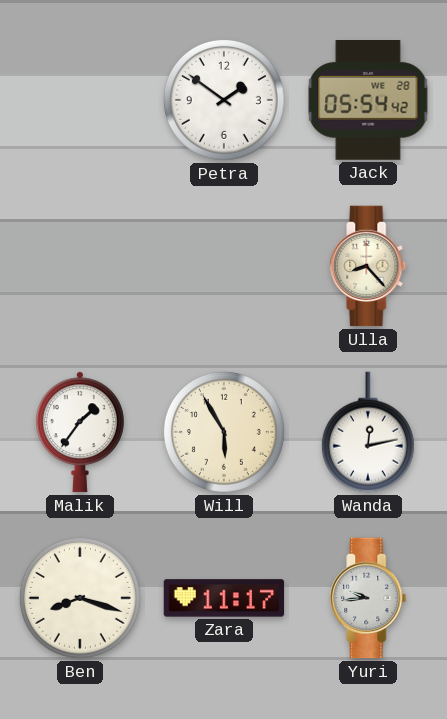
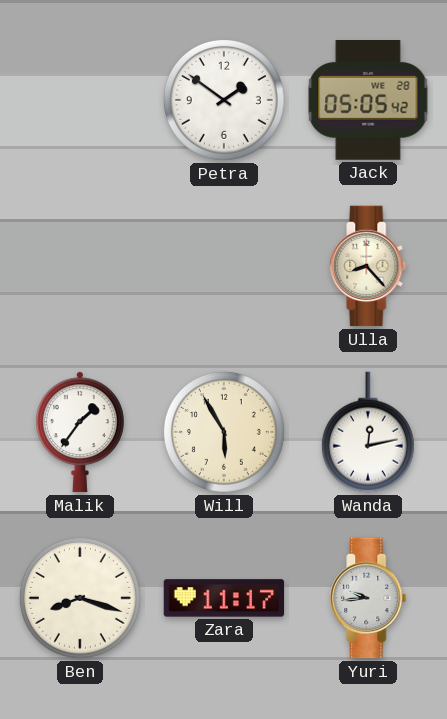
Jack: 05:54 -> 05:05
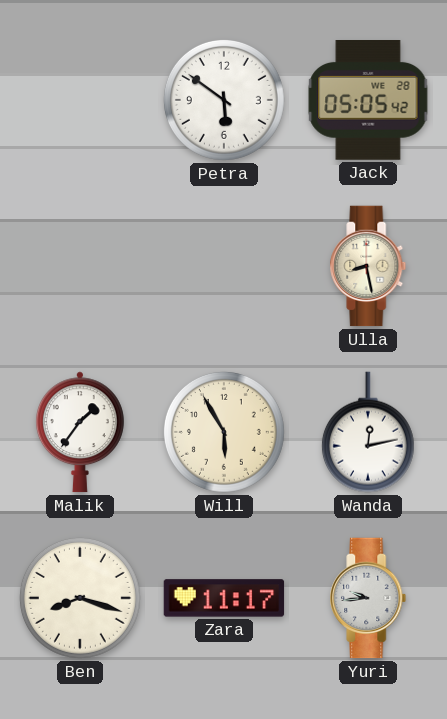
Petra: 1:51 -> 5:51
Ulla: 8:23 -> 8:28
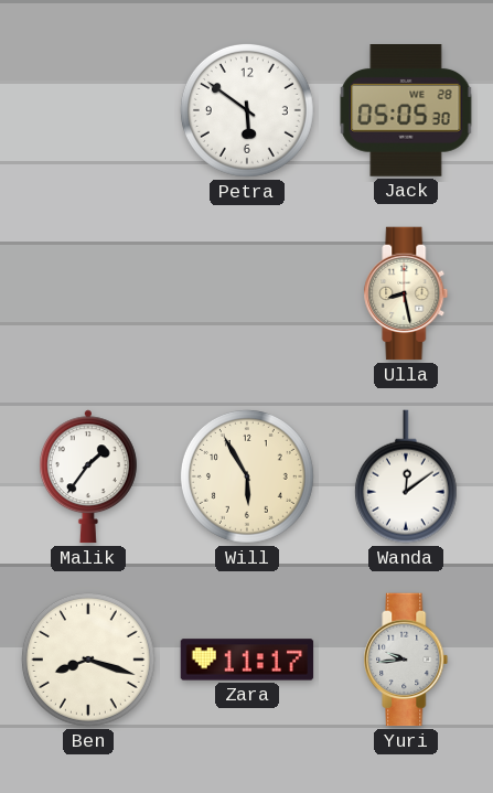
Jack: 05:05:42 -> 05:05:30
Wanda: 12:13 -> 12:09
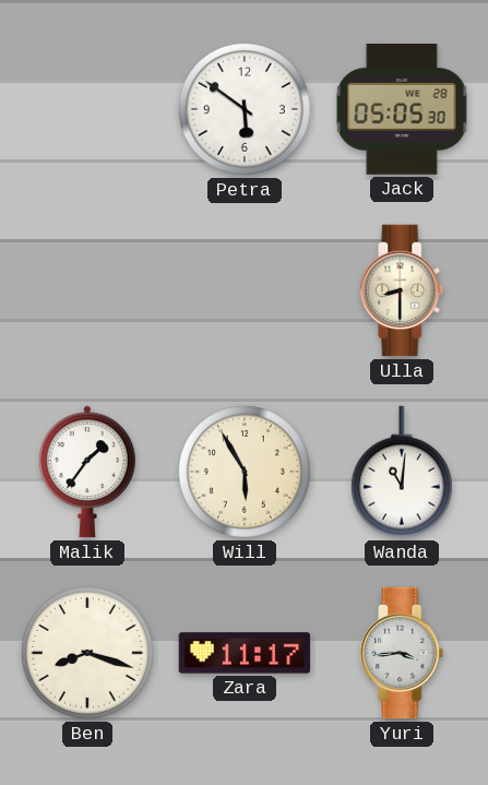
Ulla: 8:28 -> 8:30
Wanda: 12:09 -> 11:01
Yuri: 9:44 -> 3:44
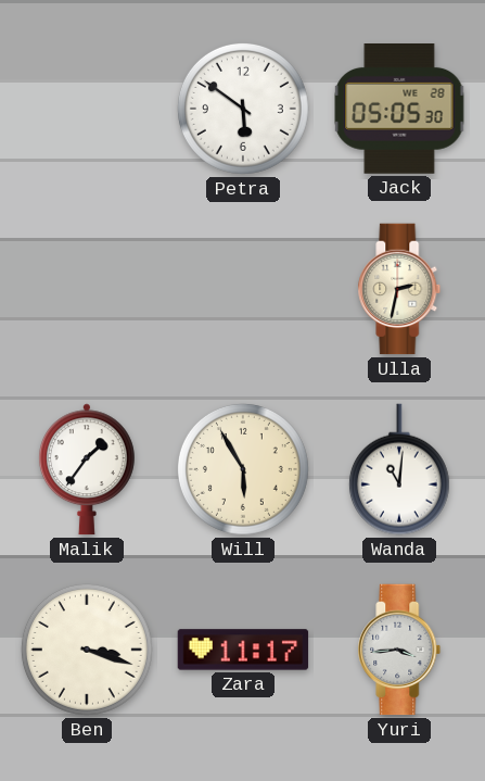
Ulla: 8:30 -> 2:32
Ben: 8:18 -> 3:18
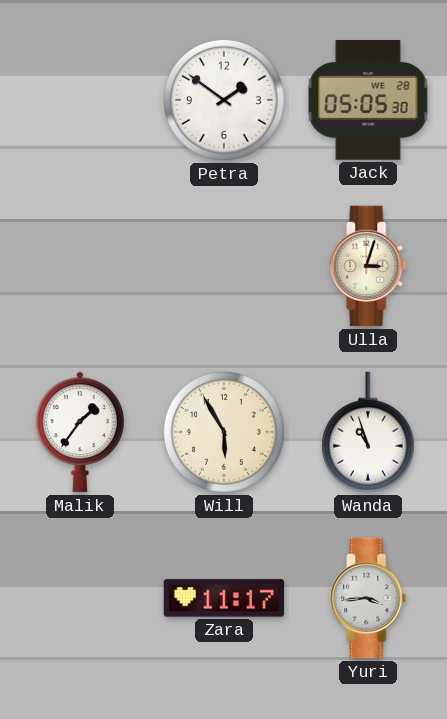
Petra: 5:51 -> 1:51
Ulla: 2:32 -> 3:03
Wanda: 11:01 -> 10:57
Ben: 3:18 -> none
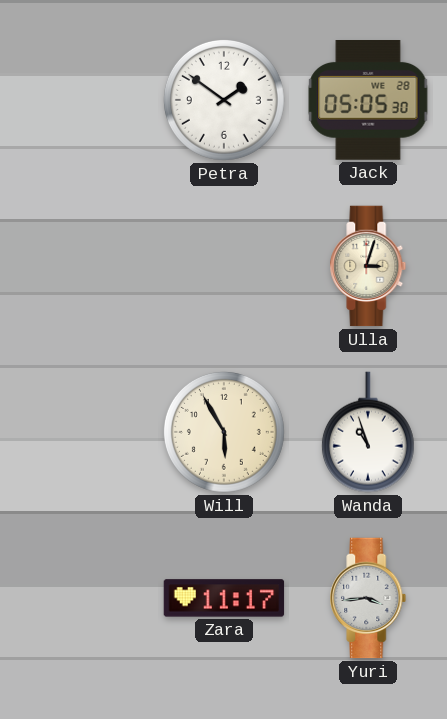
Malik: 1:36 -> none
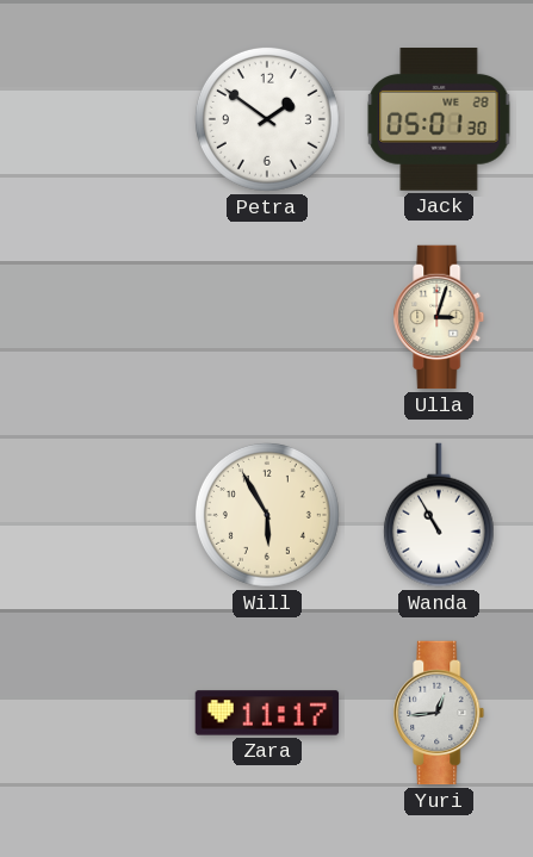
Jack: 05:05 -> 05:01
Wanda: 10:57 -> 10:55
Yuri: 3:44 -> 12:44
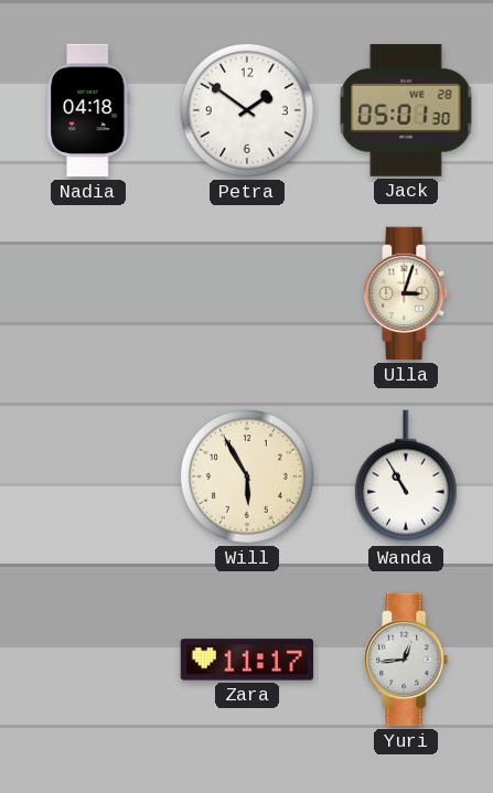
Nadia: none -> 04:18
